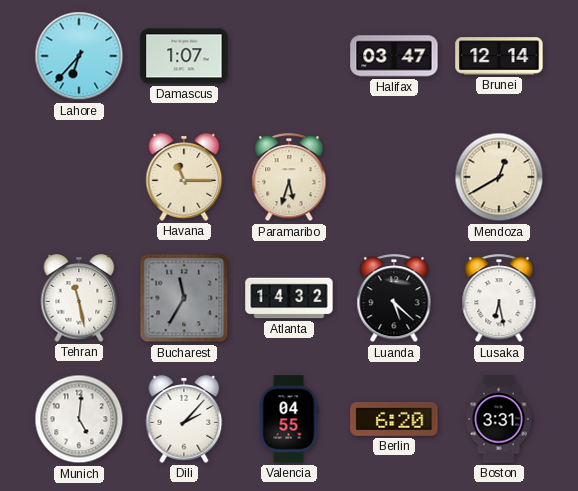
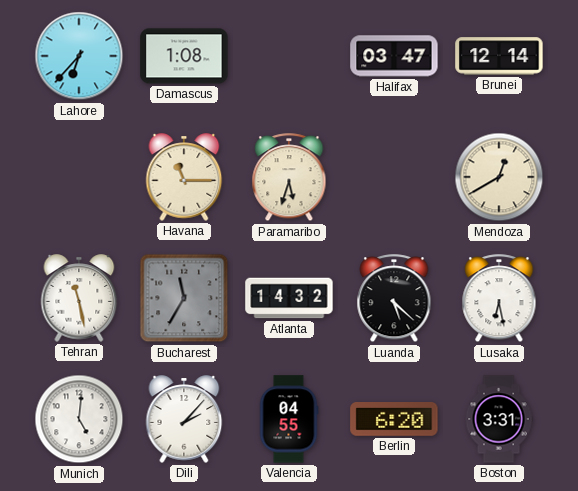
Damascus: 1:07 -> 1:08
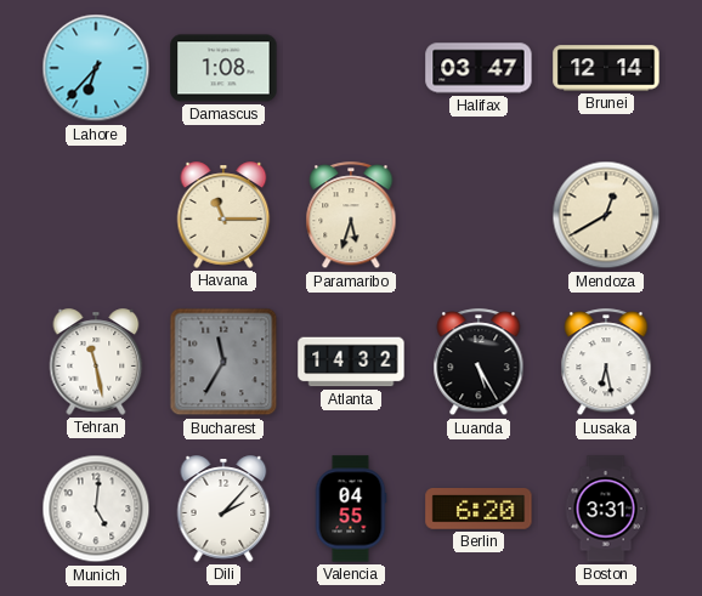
Luanda: 5:22 -> 5:25
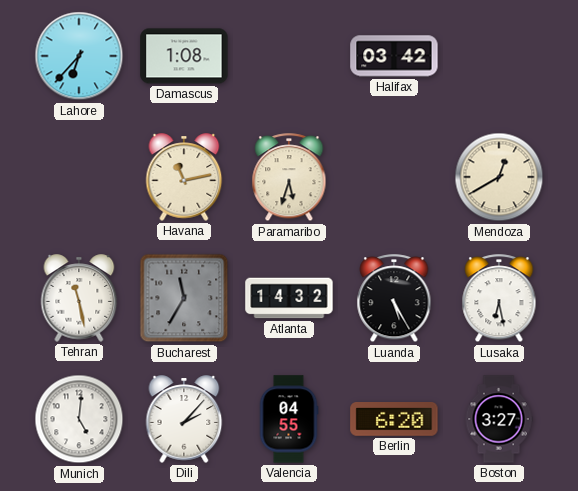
Halifax: 03:47 -> 03:42
Brunei: 12:14 -> none
Havana: 11:15 -> 11:13
Boston: 3:31 -> 3:27
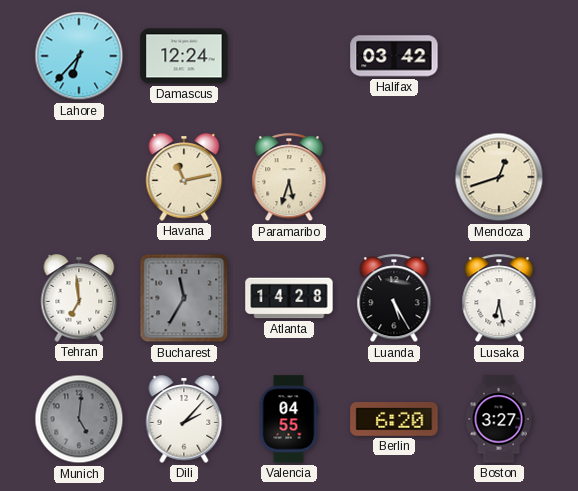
Damascus: 1:08 -> 12:24
Mendoza: 12:40 -> 12:42
Tehran: 11:28 -> 6:59
Atlanta: 14:32 -> 14:28
Munich dial: white -> grey
